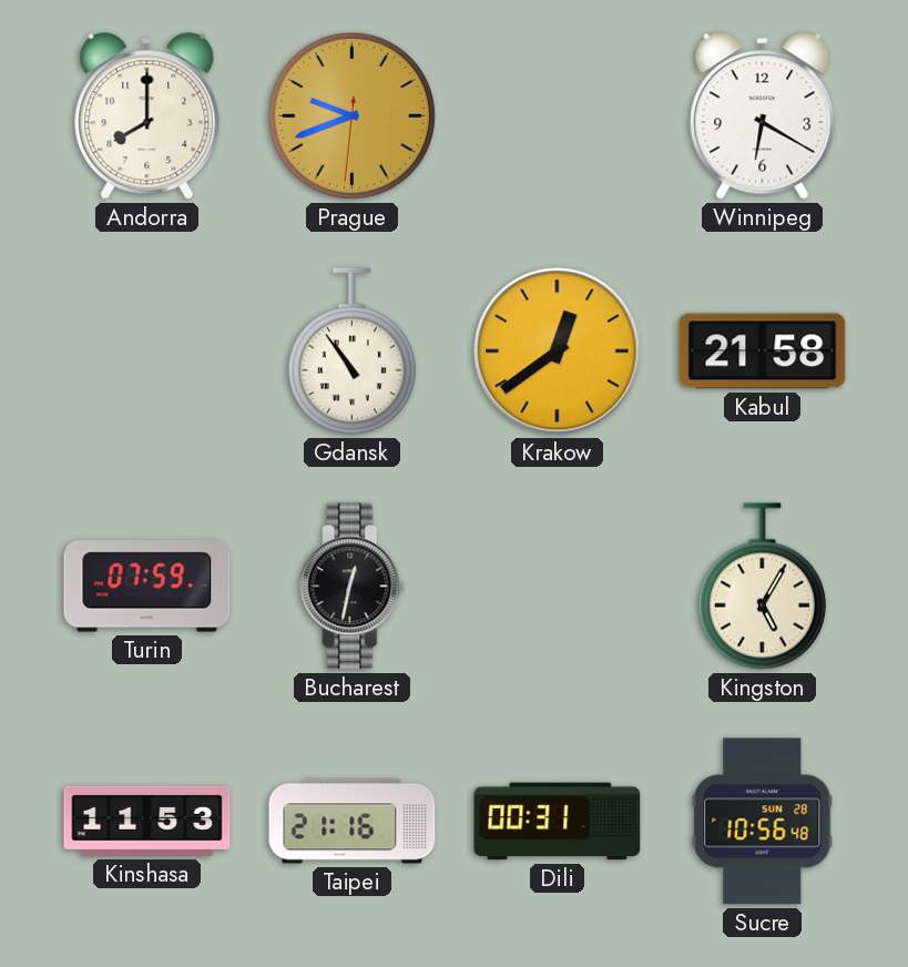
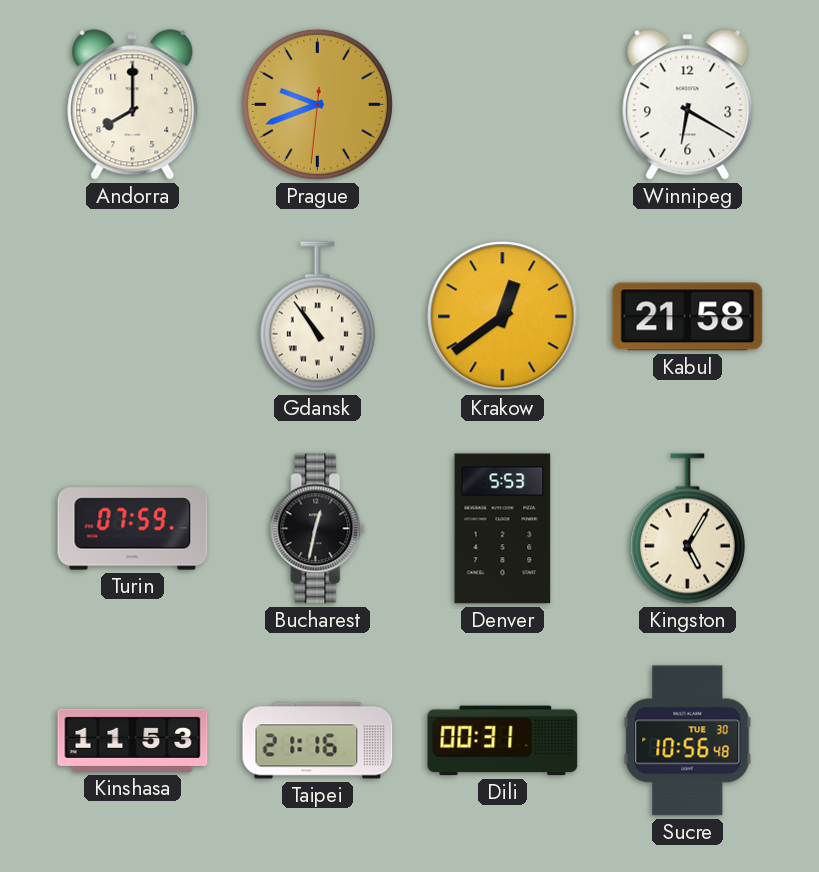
Denver: none -> 5:53
Sucre date: SUN 28 -> TUE 30
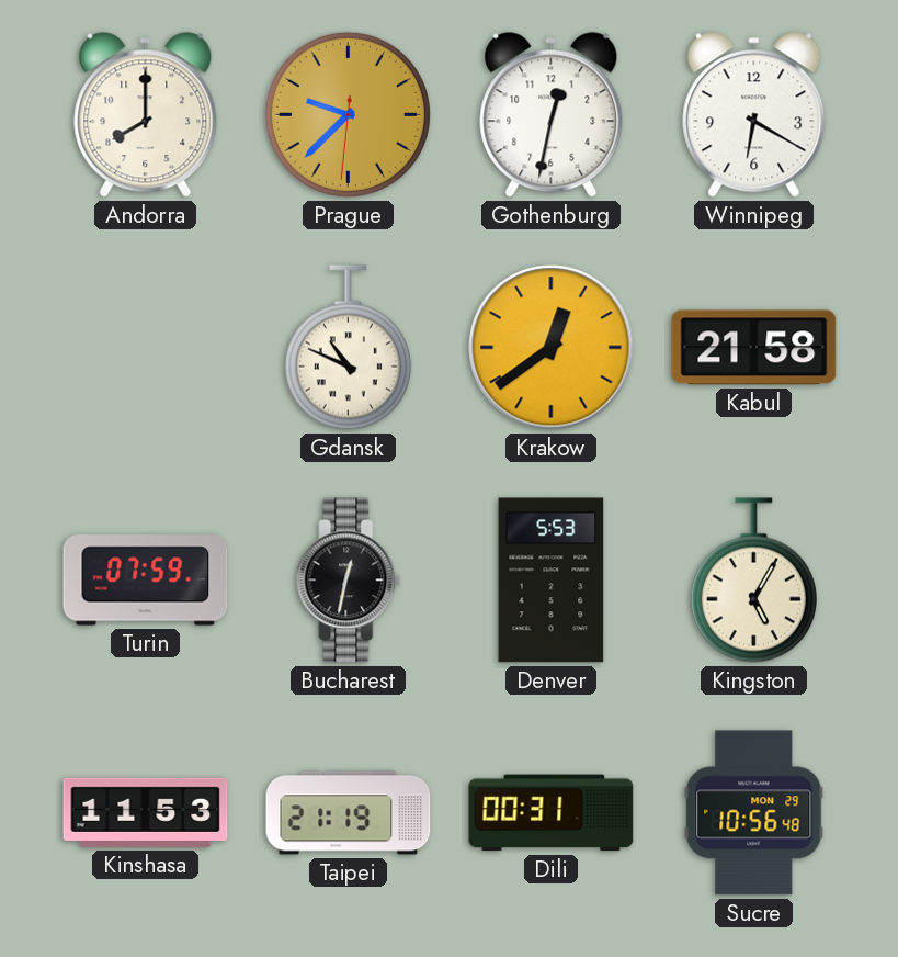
Prague: 9:41 -> 9:37
Gothenburg: none -> 12:32
Gdansk: 10:54 -> 10:49
Taipei: 21:16 -> 21:19
Sucre date: TUE 30 -> MON 29
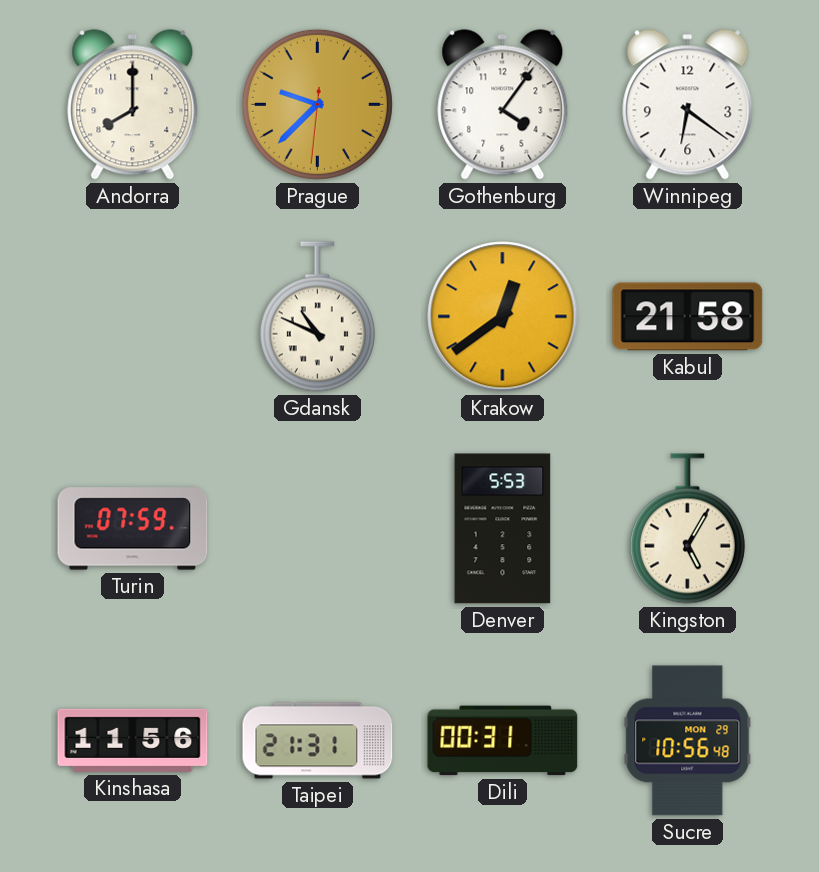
Gothenburg: 12:32 -> 4:06
Winnipeg: 6:20 -> 6:21
Bucharest: 12:32 -> none
Kinshasa: 11:53 -> 11:56
Taipei: 21:19 -> 21:31
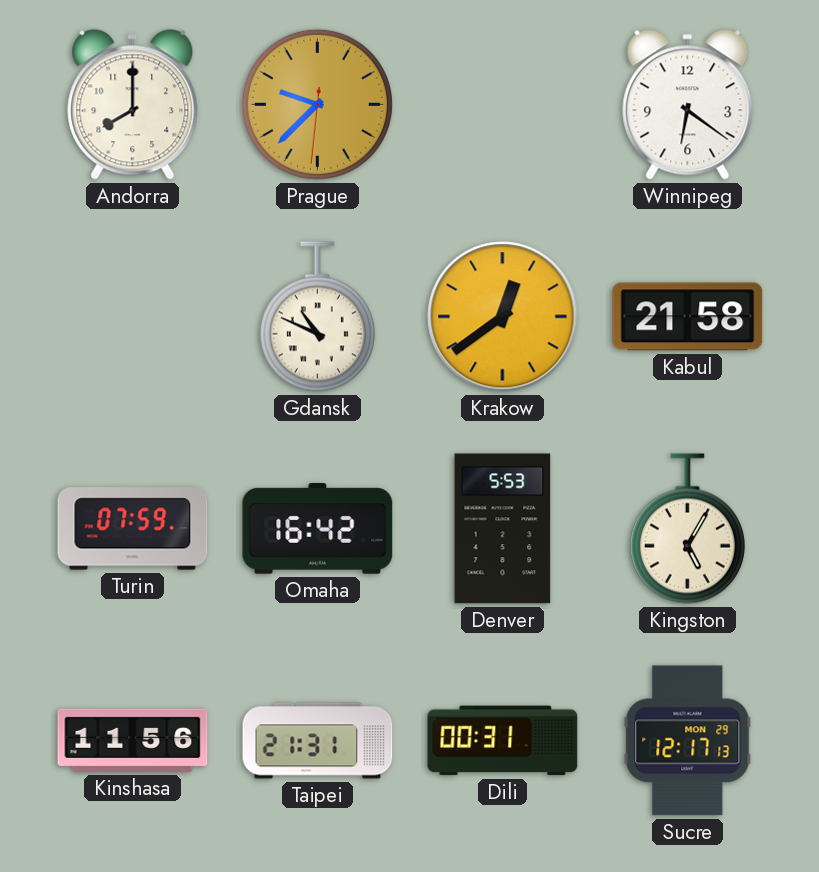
Gothenburg: 4:06 -> none
Omaha: none -> 16:42
Sucre: 10:56 -> 12:17
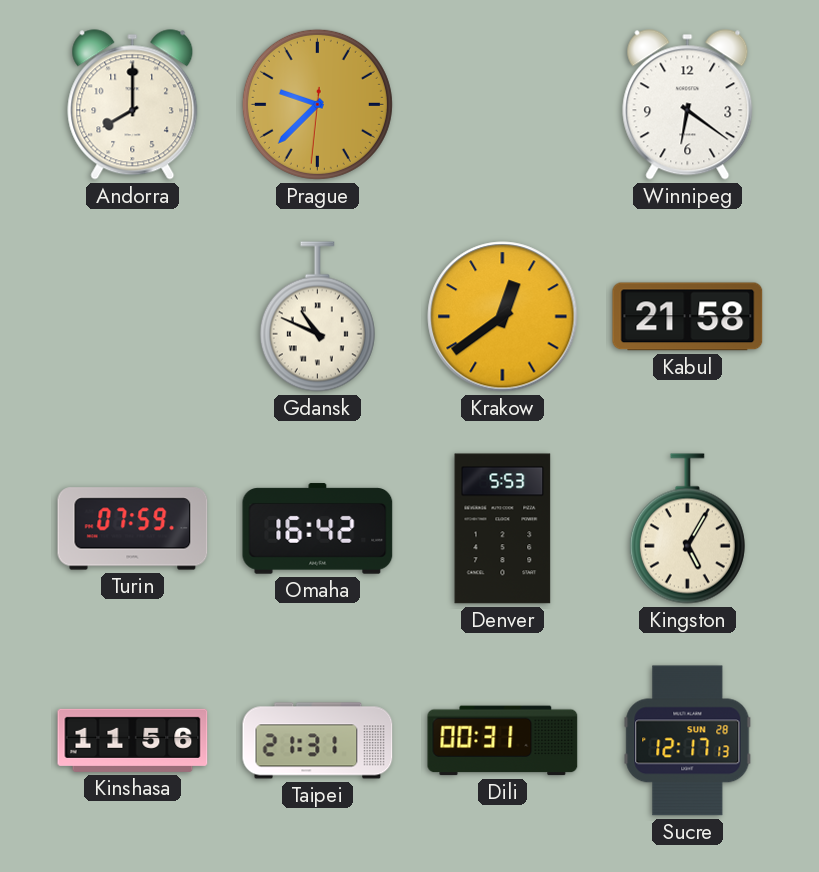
Sucre date: MON 29 -> SUN 28
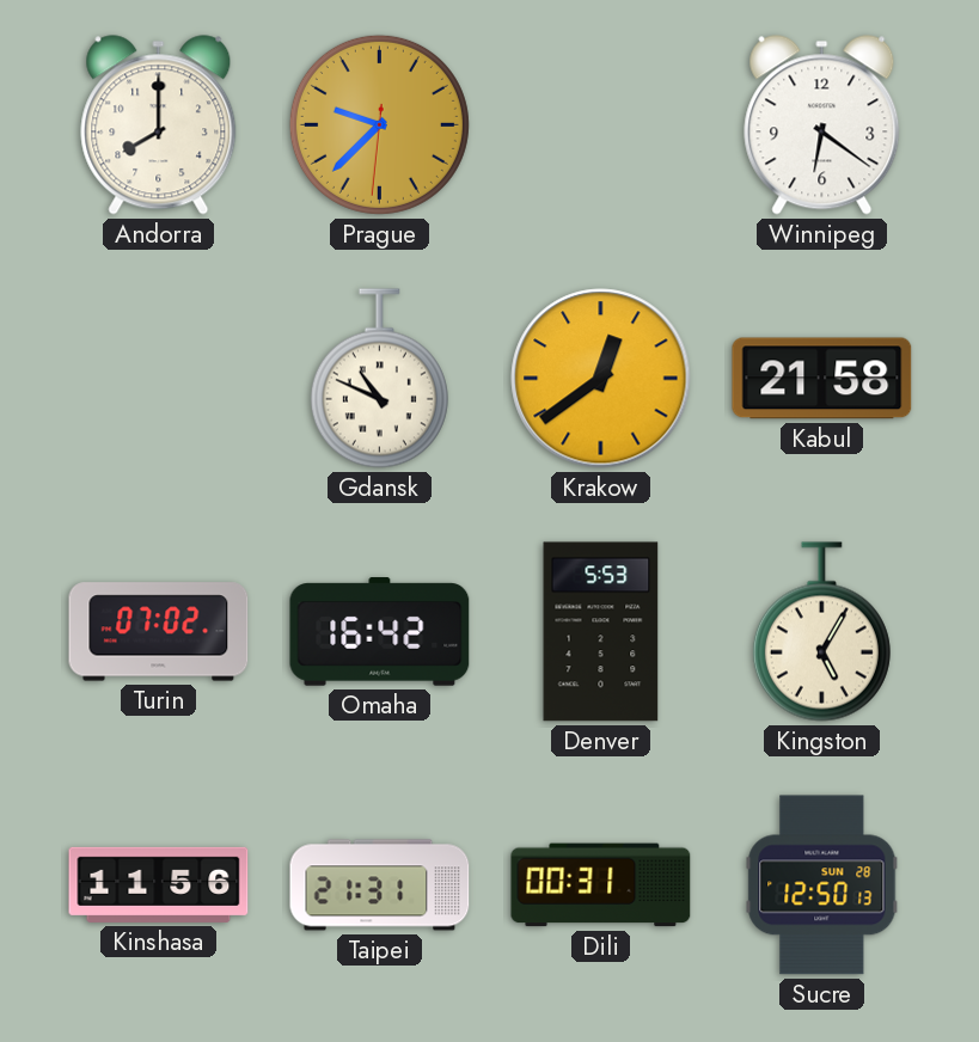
Turin: 07:59 -> 07:02
Sucre: 12:17 -> 12:50
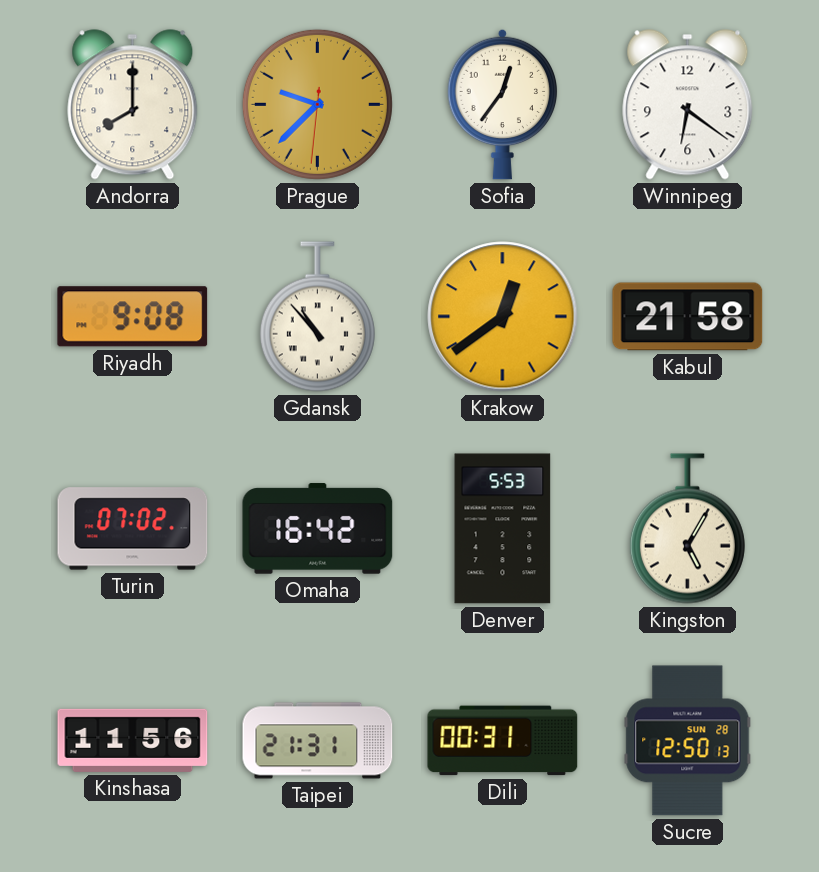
Sofia: none -> 12:36
Riyadh: none -> 9:08
Gdansk: 10:49 -> 10:53
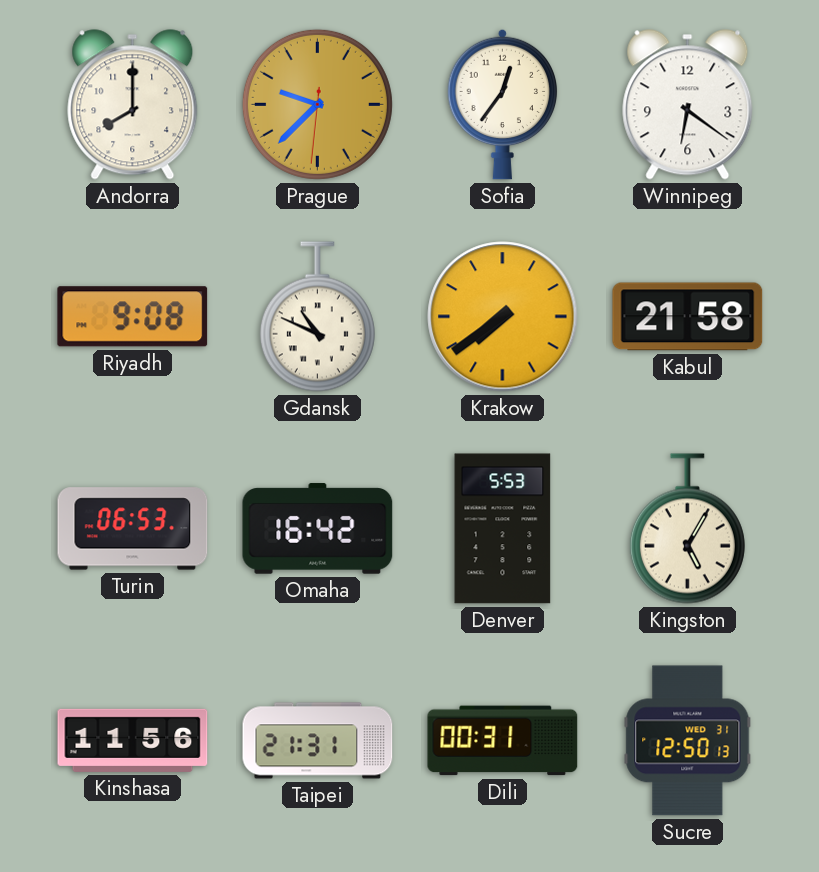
Gdansk: 10:53 -> 10:49
Krakow: 12:39 -> 7:39
Turin: 07:02 -> 06:53
Sucre date: SUN 28 -> WED 31
